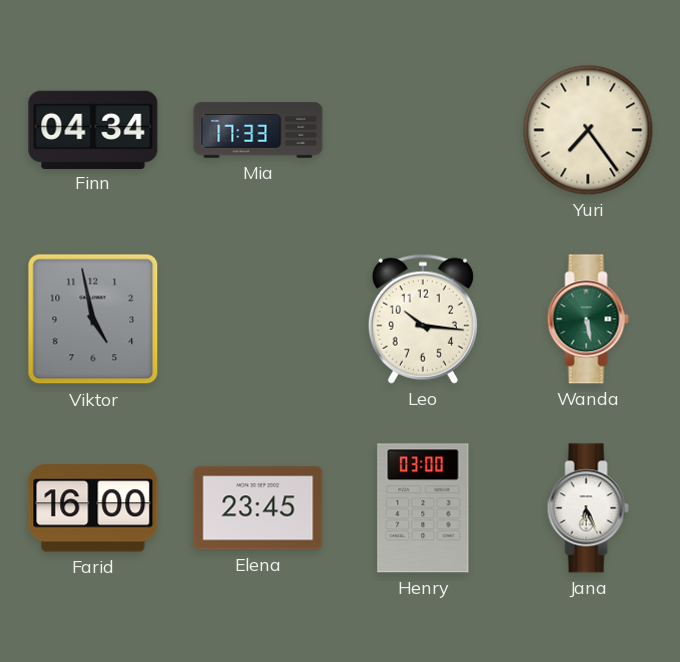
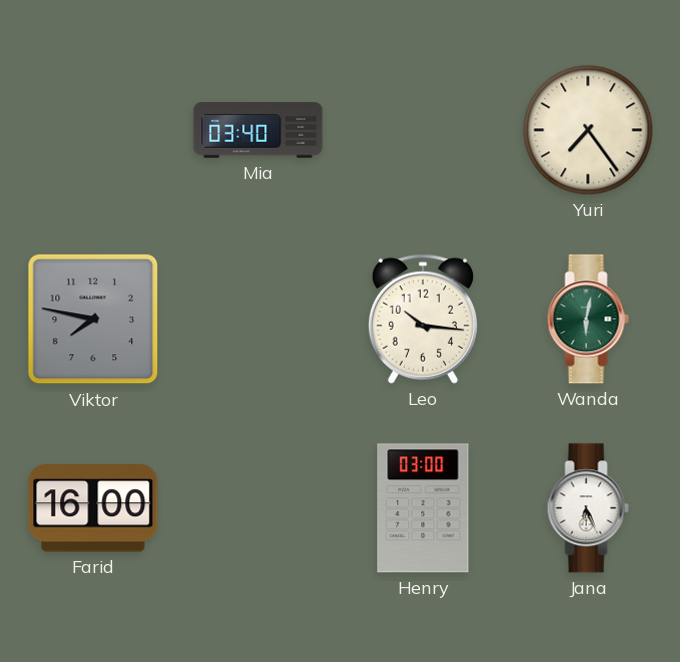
Finn: 04:34 -> none
Mia: 17:33 -> 03:40
Viktor: 4:58 -> 7:47
Wanda: 5:28 -> 6:02
Elena: 23:45 -> none
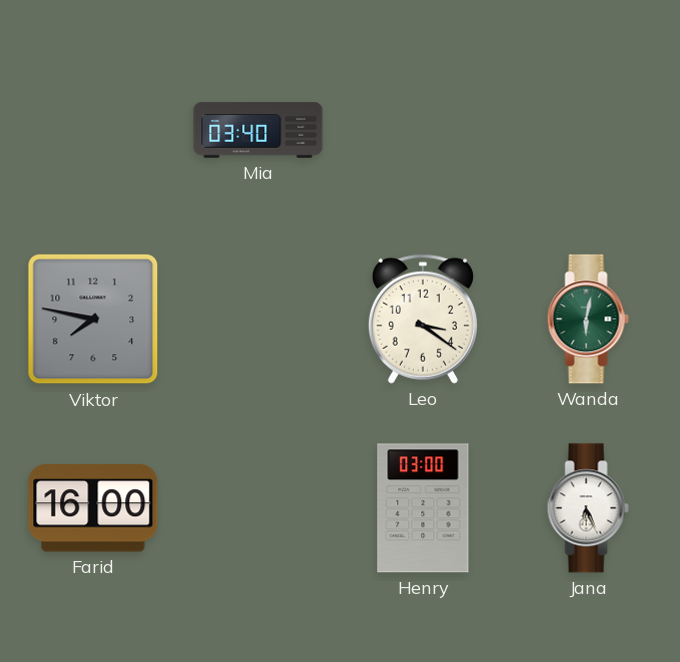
Yuri: 7:24 -> none
Leo: 10:16 -> 3:21
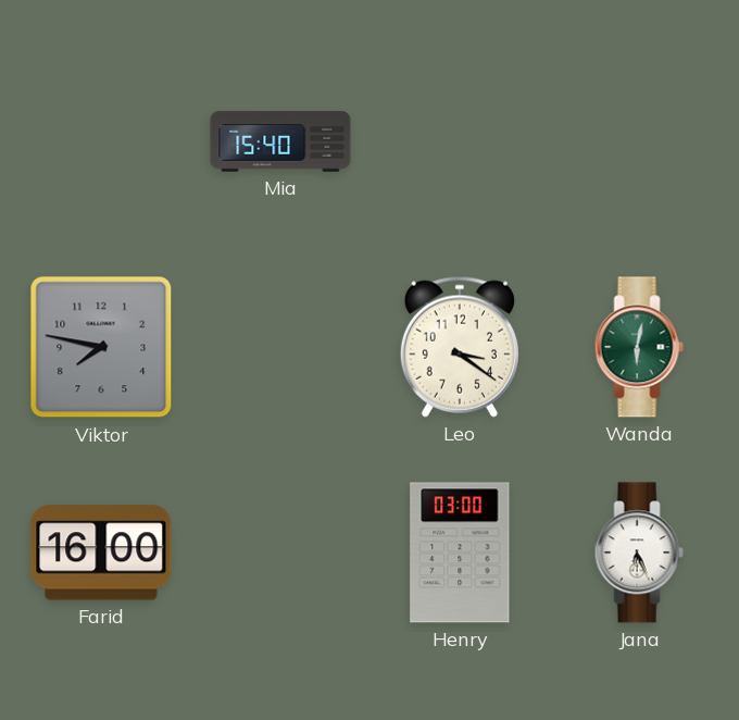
Mia: 03:40 -> 15:40
